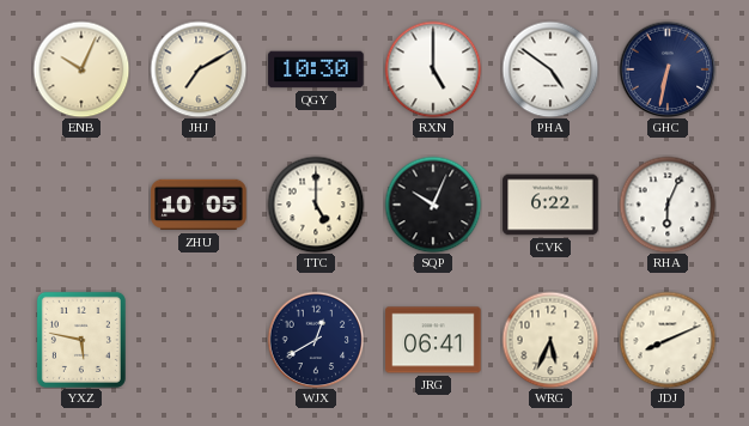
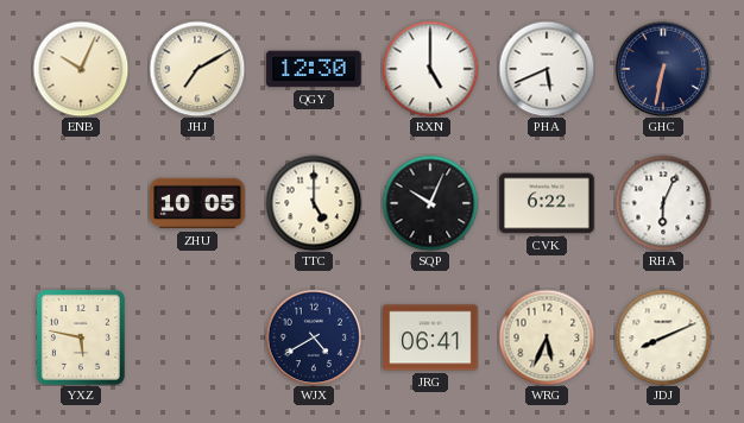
QGY: 10:30 -> 12:30
PHA: 4:51 -> 5:41
WJX: 12:40 -> 4:40
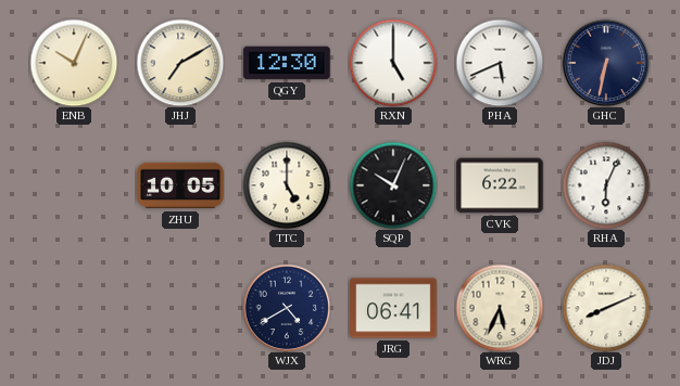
YXZ: 5:47 -> none
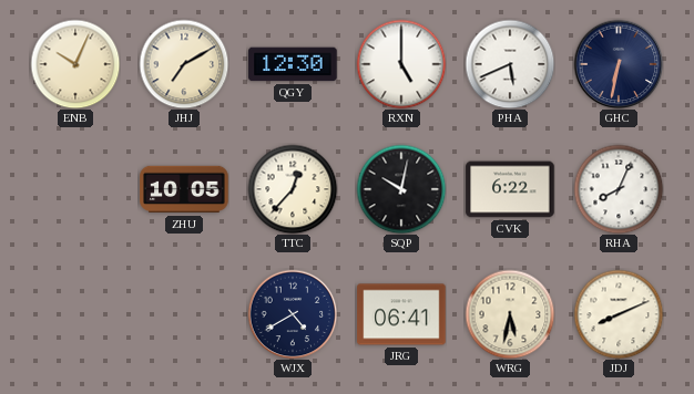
TTC: 5:00 -> 12:37
SQP: 10:04 -> 10:02
RHA: 6:04 -> 8:04
WRG: 5:34 -> 5:32
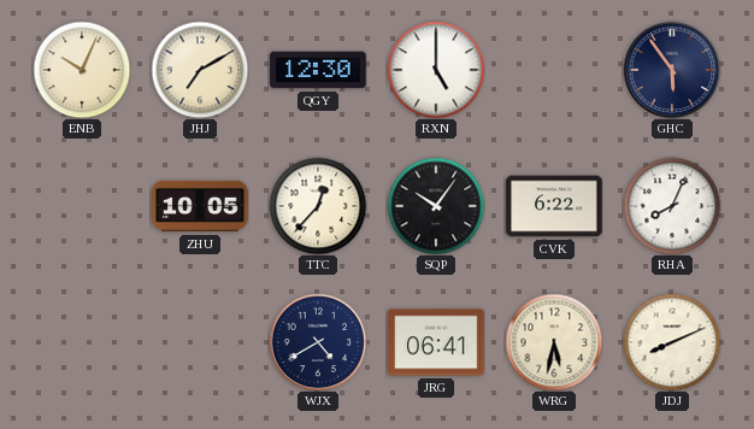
PHA: 5:41 -> none
GHC: 6:32 -> 5:54
SQP: 10:02 -> 10:06
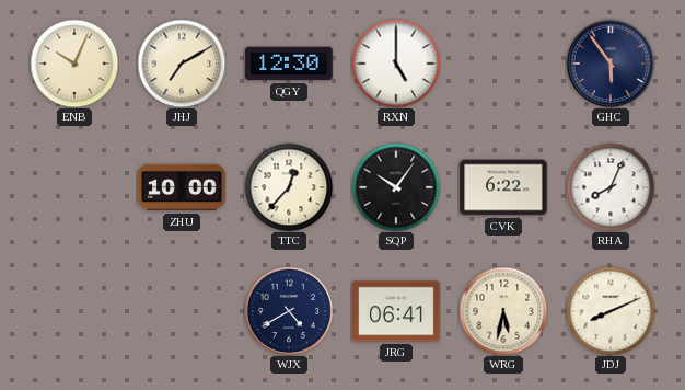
ZHU: 10:05 -> 10:00
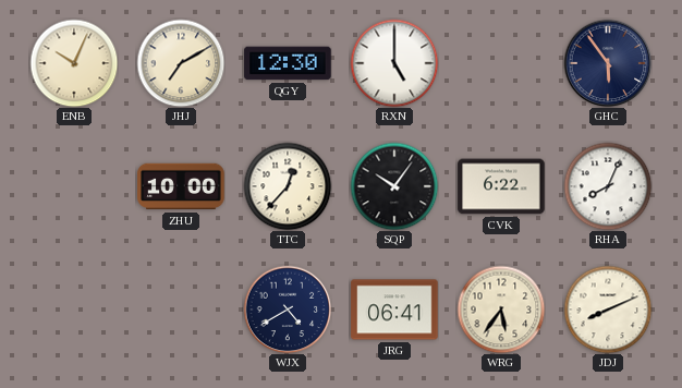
WRG: 5:32 -> 5:36
